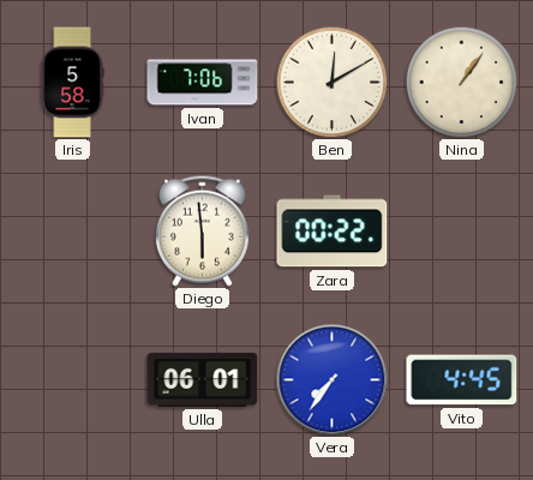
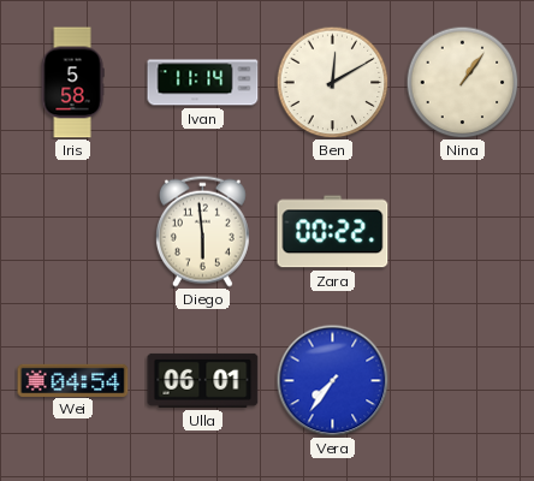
Ivan: 7:06 -> 11:14
Wei: none -> 04:54
Vito: 4:45 -> none
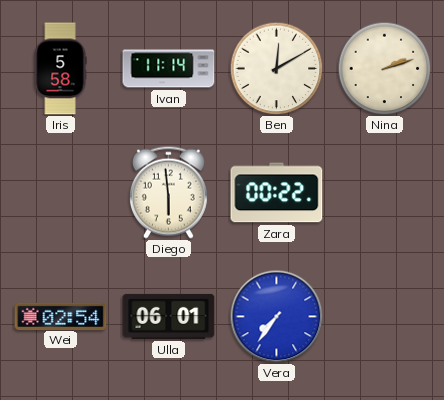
Nina: 1:06 -> 2:12
Wei: 04:54 -> 02:54
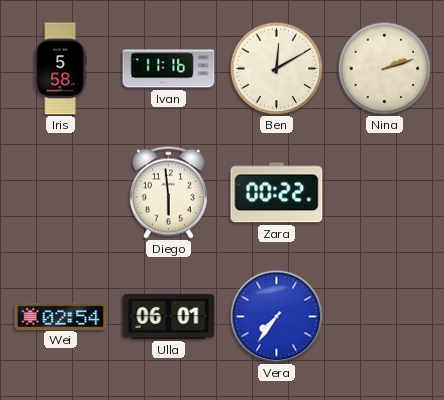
Ivan: 11:14 -> 11:16
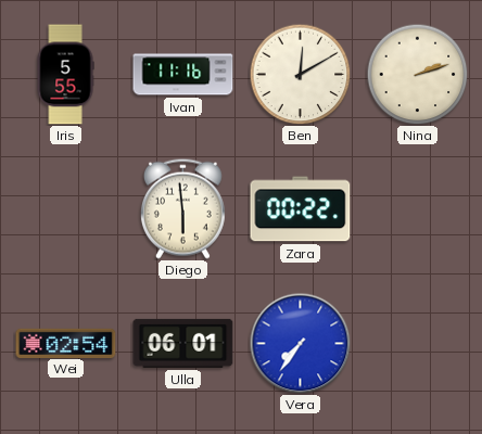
Iris: 5:58 -> 5:55
